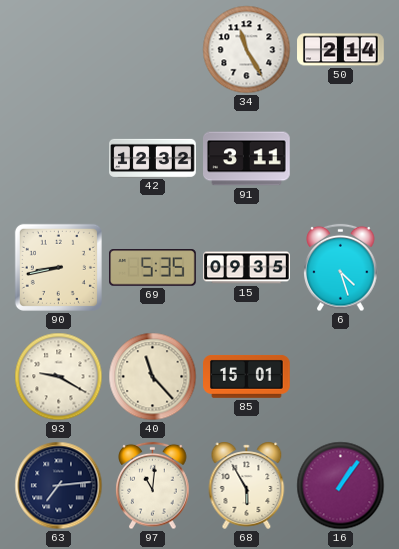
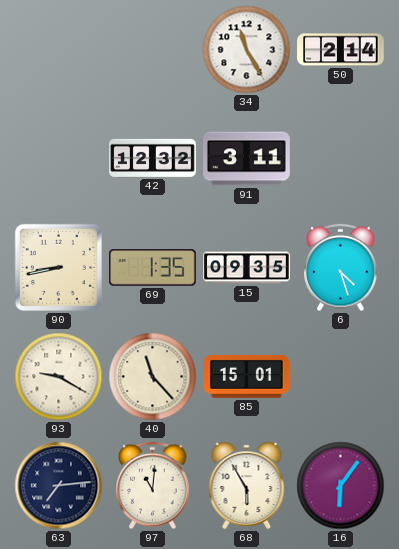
69: 5:35 -> 1:35
16: 1:06 -> 6:06
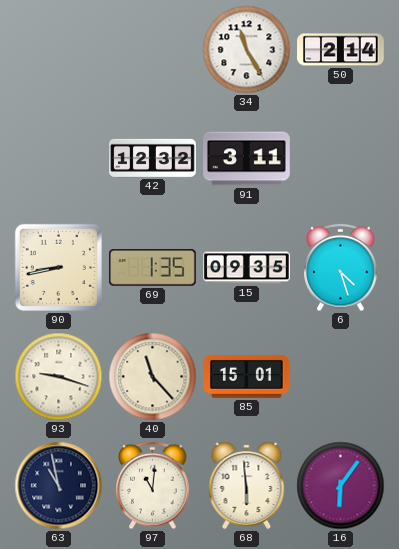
93: 9:20 -> 9:18
63: 7:14 -> 10:58
68: 5:55 -> 5:59
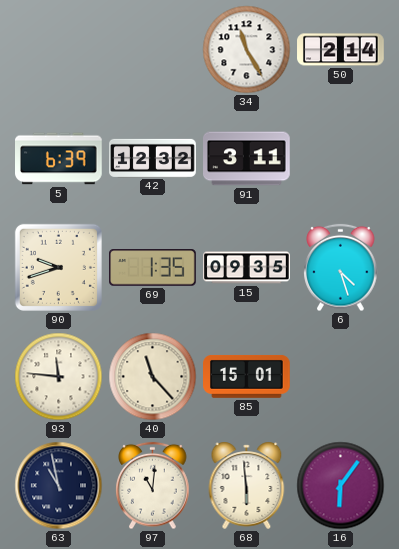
5: none -> 6:39
90: 8:43 -> 9:42
93: 9:18 -> 11:46
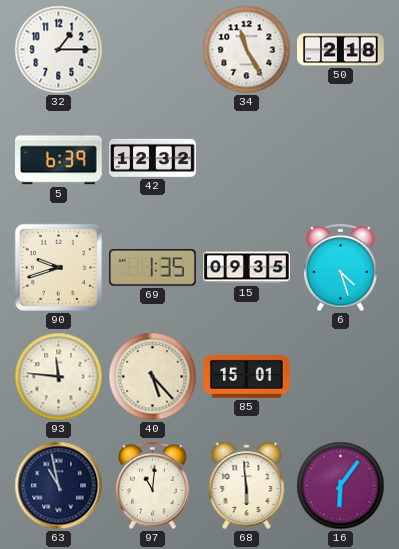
32: none -> 1:15
50: 2:14 -> 2:18
91: 3:11 -> none
40: 11:23 -> 5:23
